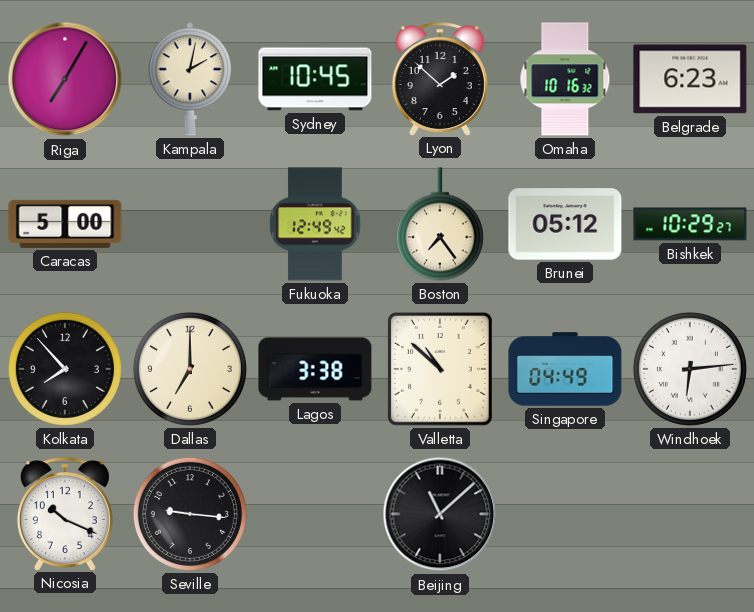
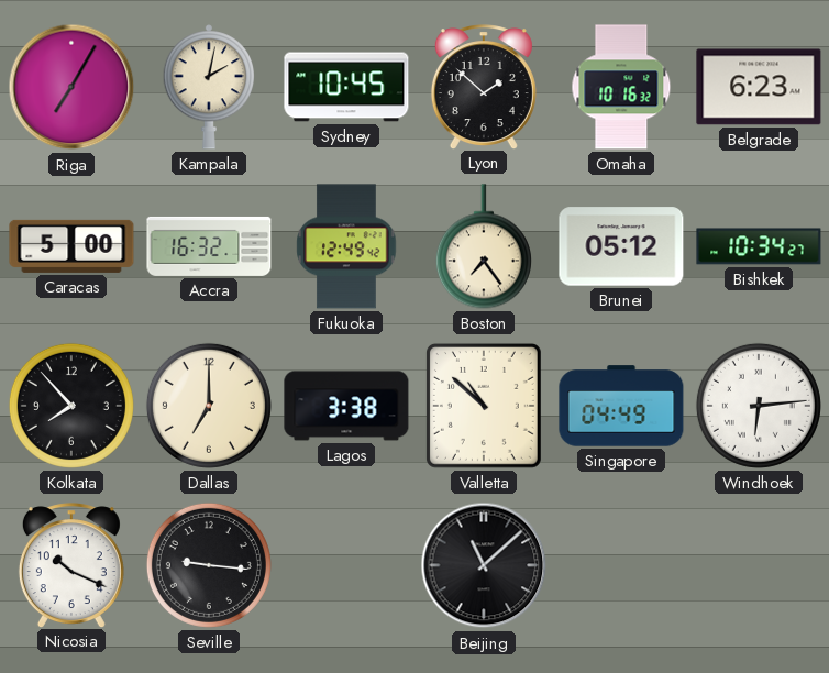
Accra: none -> 16:32
Bishkek: 10:29 -> 10:34
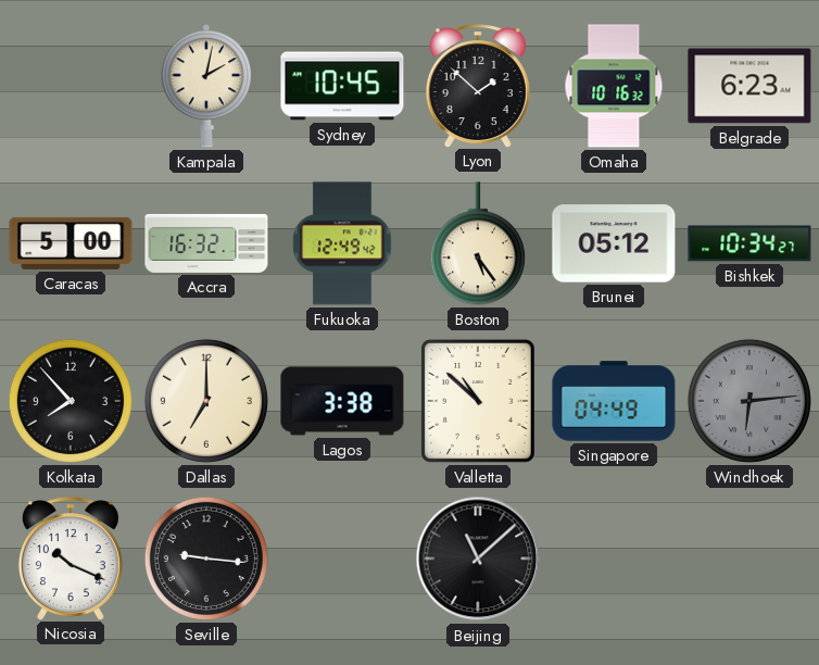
Riga: 7:05 -> none
Boston: 7:24 -> 5:24
Windhoek dial: white -> grey
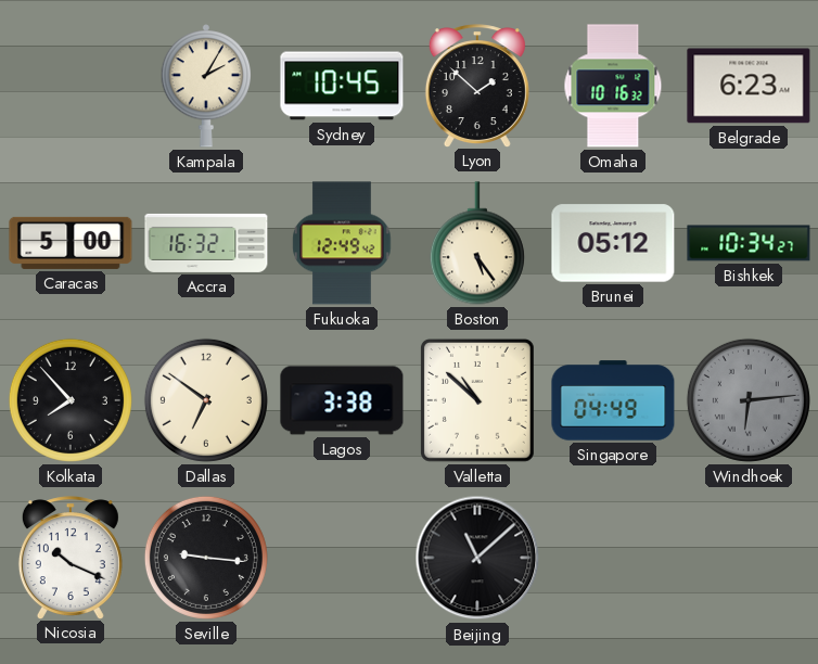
Kampala: 2:02 -> 2:05
Dallas: 7:00 -> 6:51
